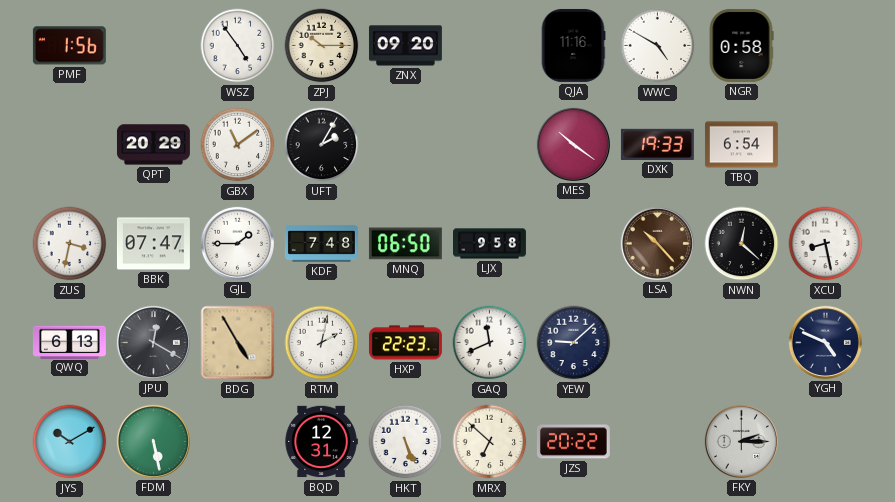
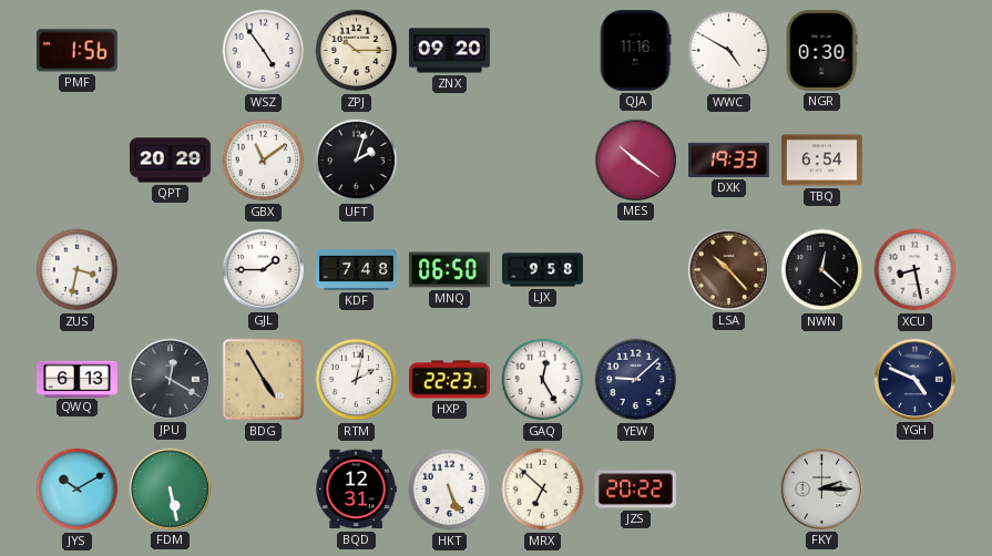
NGR: 0:58 -> 0:30
UFT: 2:05 -> 2:03
BBK: 07:47 -> none
GAQ: 11:41 -> 12:25
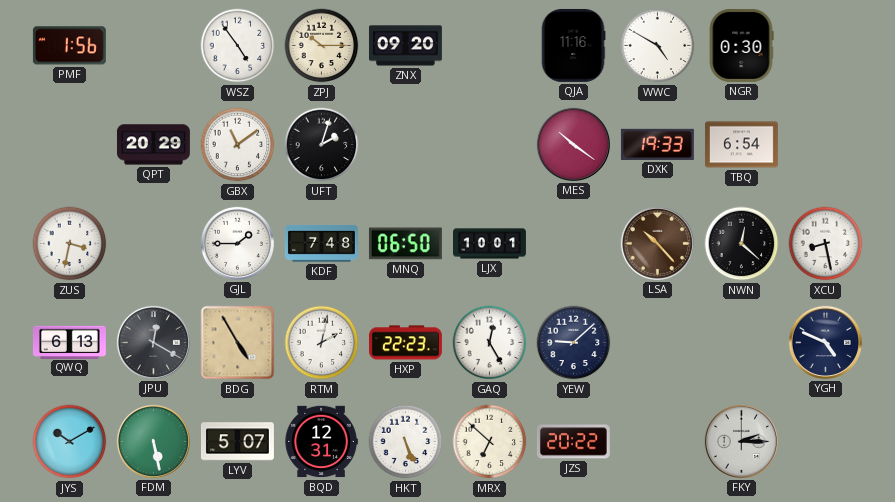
LJX: 9:58 -> 10:01
LYV: none -> 5:07
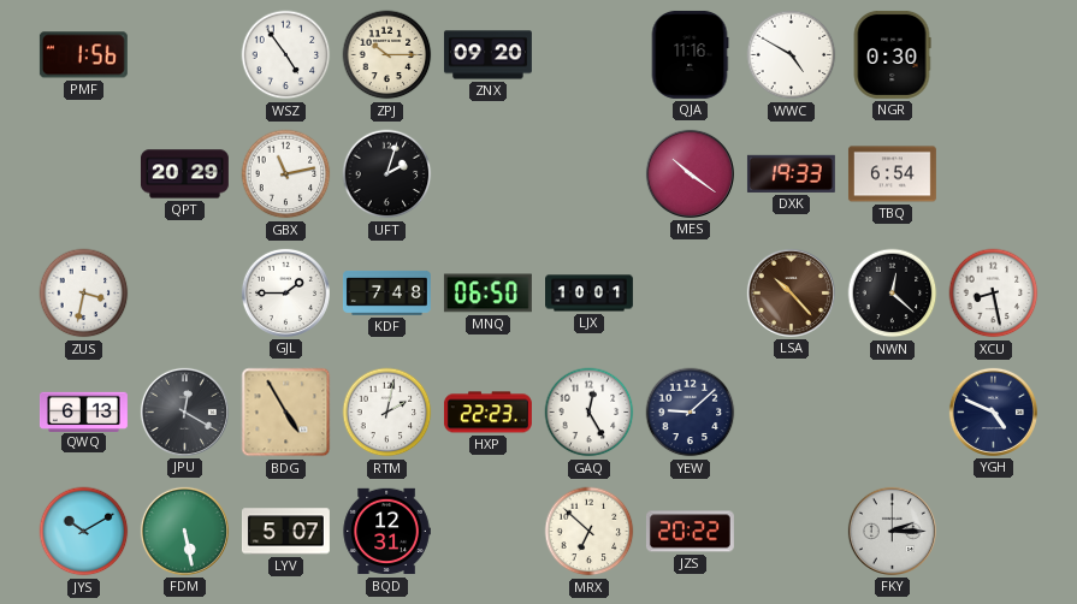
GBX: 11:09 -> 11:13
HKT: 5:26 -> none
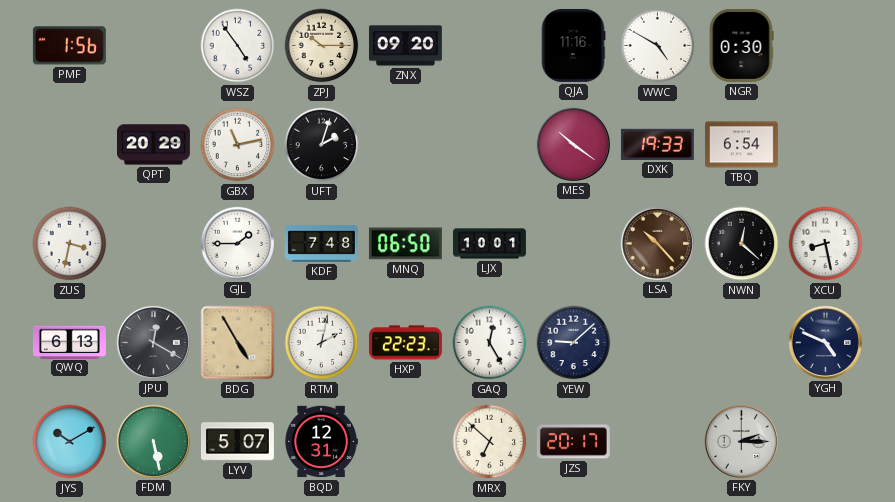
JZS: 20:22 -> 20:17
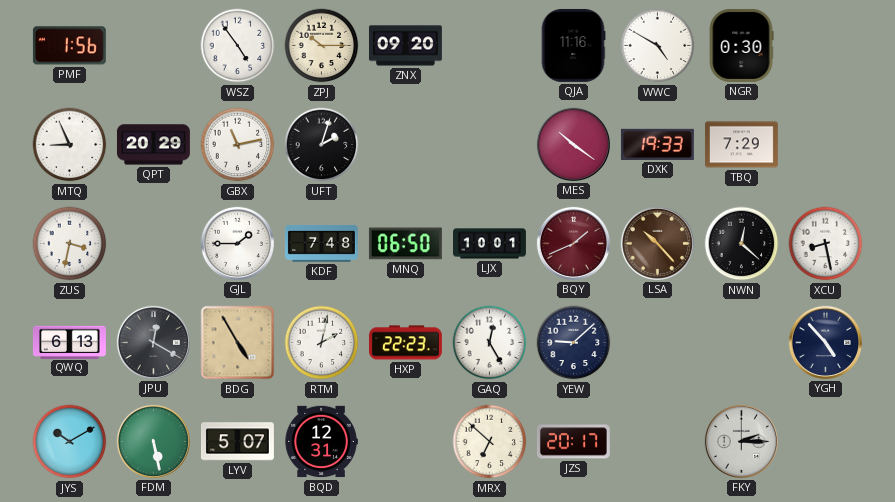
MTQ: none -> 8:56
TBQ: 6:54 -> 7:29
BQY: none -> 1:41
YGH: 4:49 -> 4:53
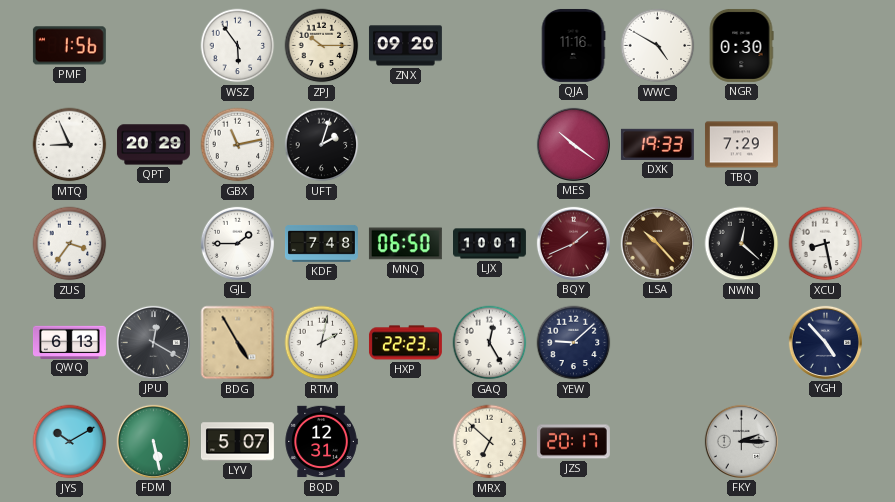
WSZ: 4:54 -> 5:54
ZUS: 3:32 -> 3:36
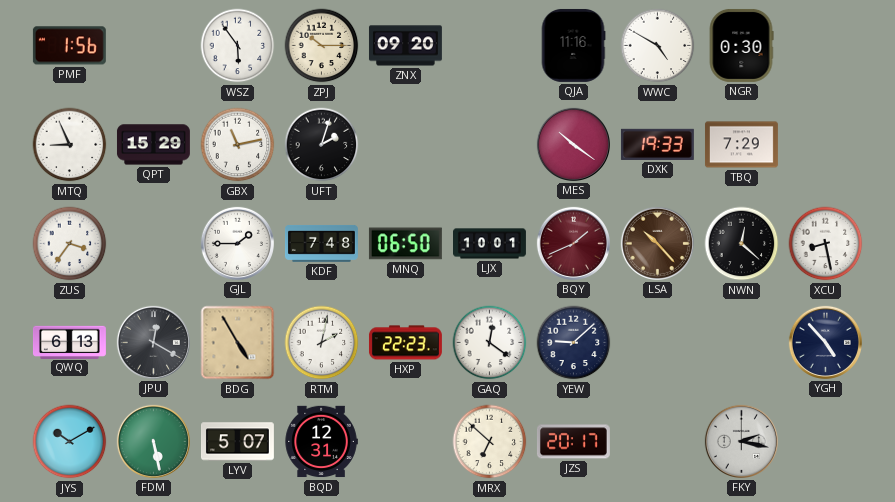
QPT: 20:29 -> 15:29
GAQ: 12:25 -> 12:21
FKY: 2:15 -> 2:17
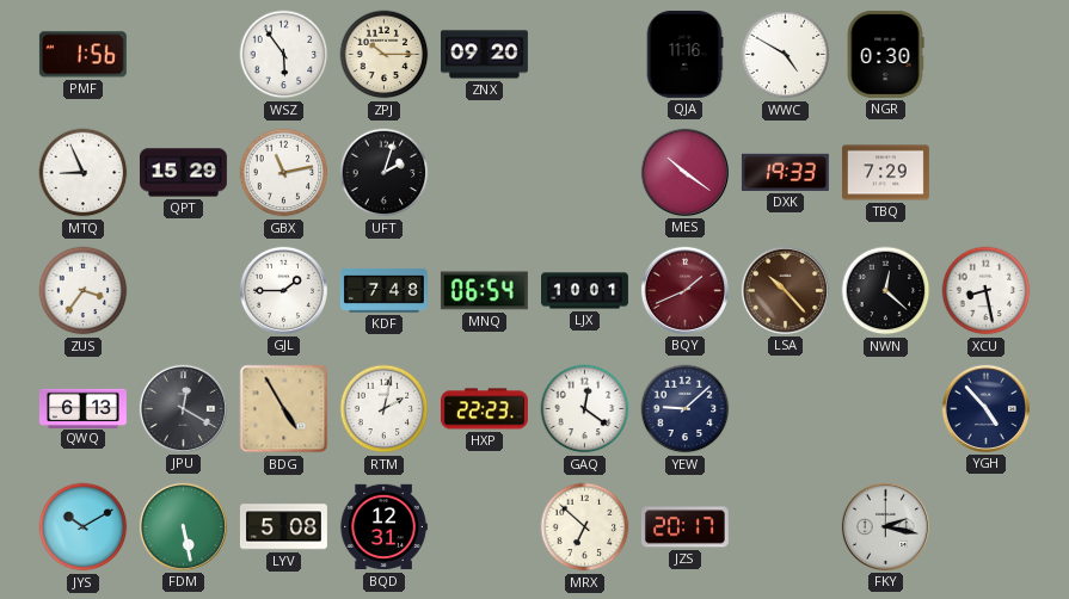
MNQ: 06:50 -> 06:54
LYV: 5:07 -> 5:08
